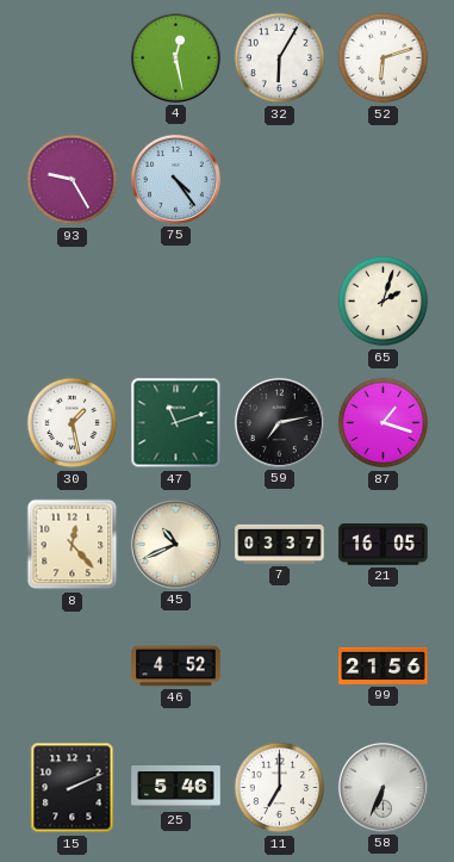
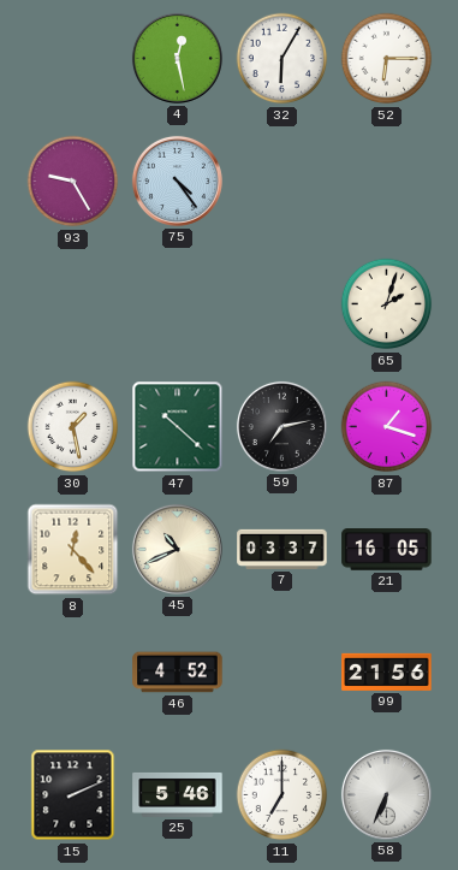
52: 6:12 -> 6:15
47: 11:12 -> 10:22
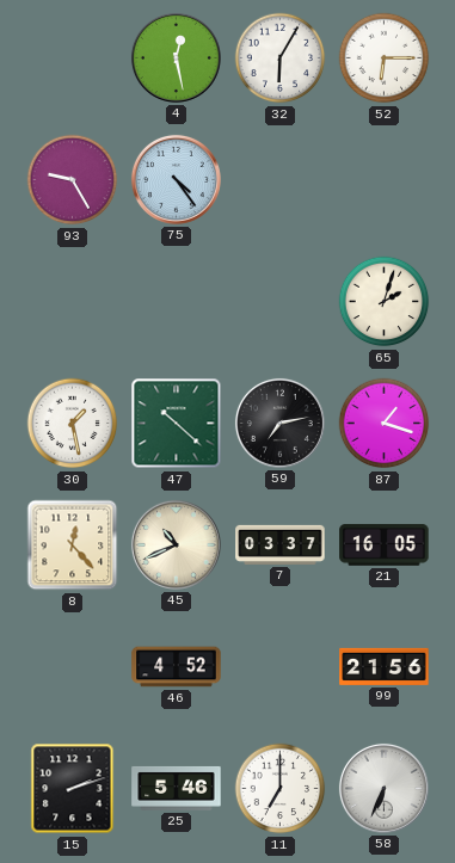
15: 2:11 -> 2:12
